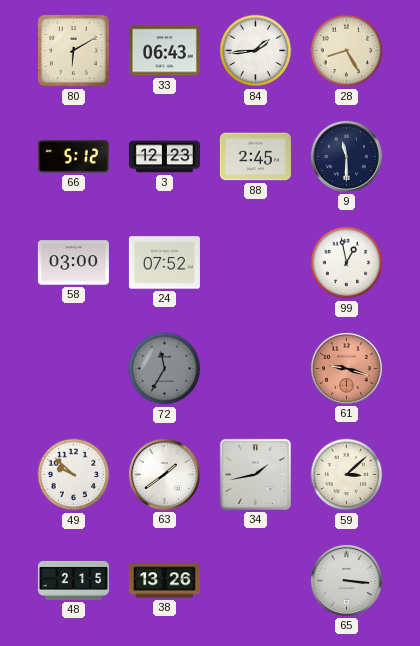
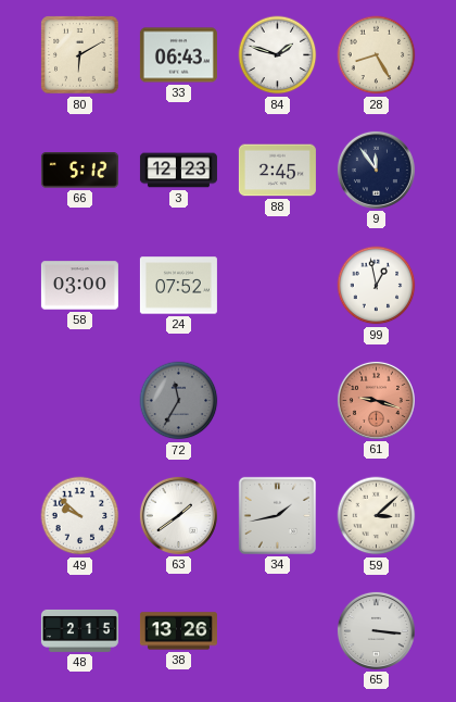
84: 1:44 -> 1:48
9: 11:30 -> 11:54
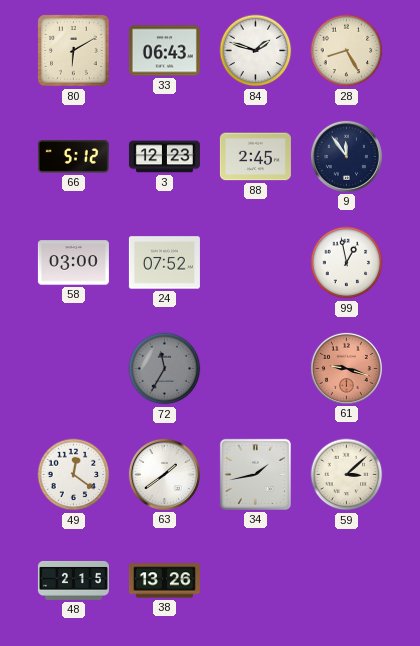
49: 9:52 -> 12:21
65: 3:16 -> none
